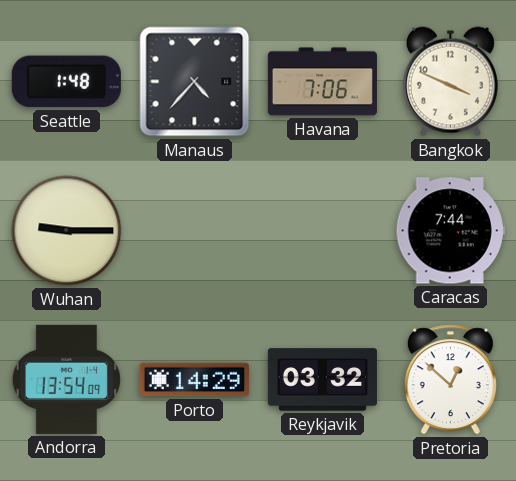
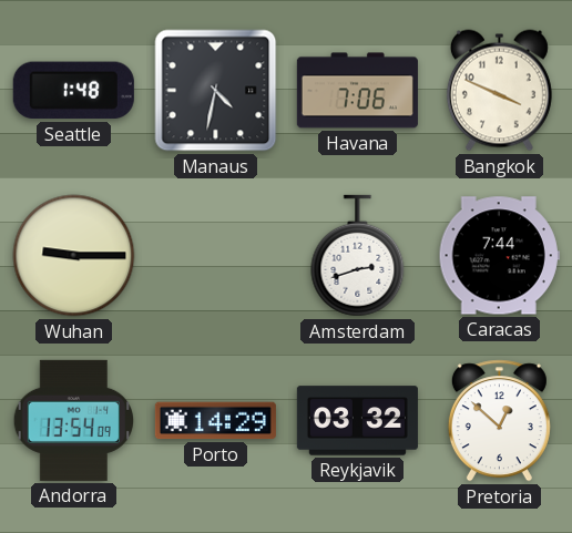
Manaus: 4:37 -> 4:32
Amsterdam: none -> 2:42
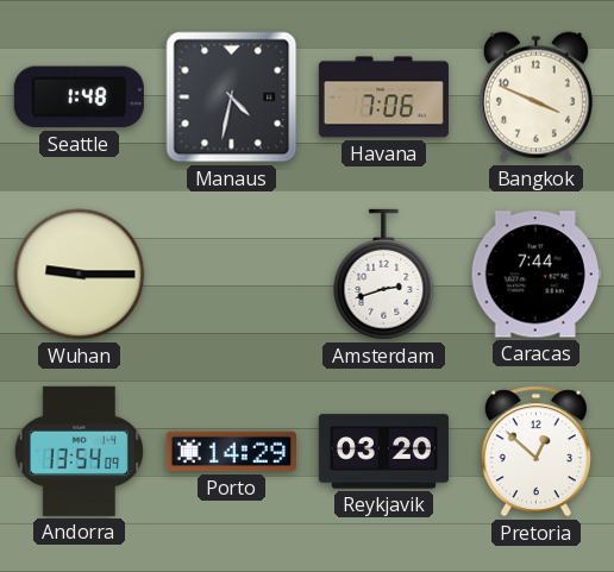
Reykjavik: 03:32 -> 03:20
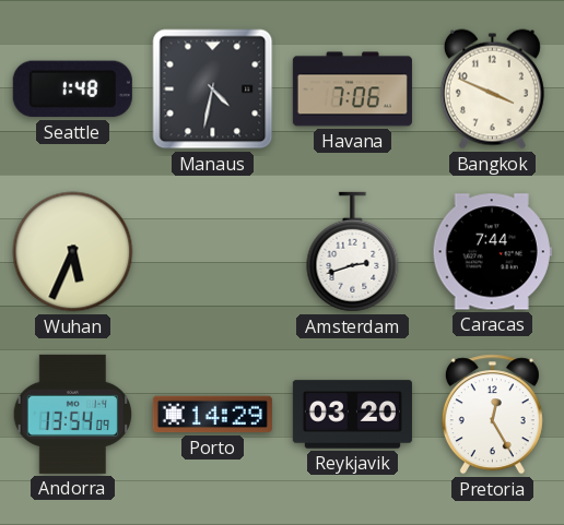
Wuhan: 9:15 -> 5:34
Pretoria: 12:52 -> 12:25
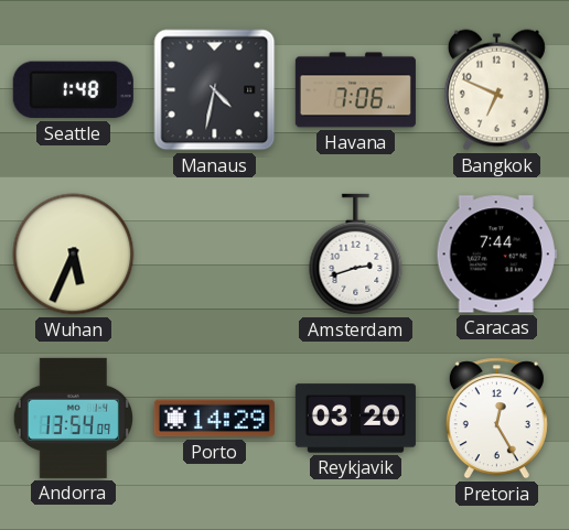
Bangkok: 3:49 -> 6:49
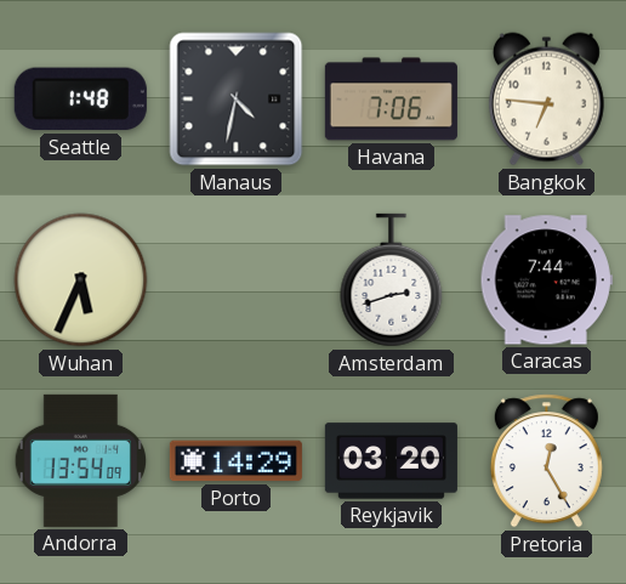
Bangkok: 6:49 -> 6:46
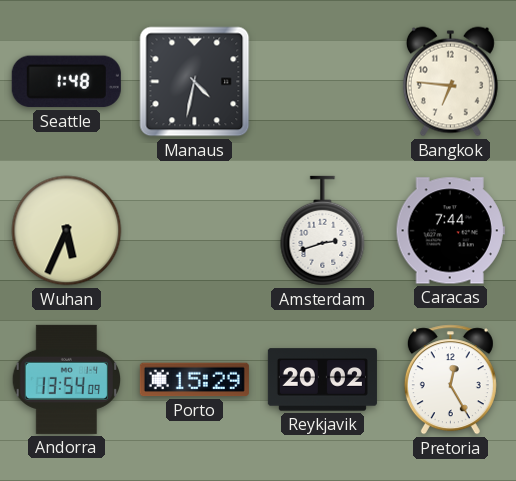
Havana: 7:06 -> none
Porto: 14:29 -> 15:29
Reykjavik: 03:20 -> 20:02
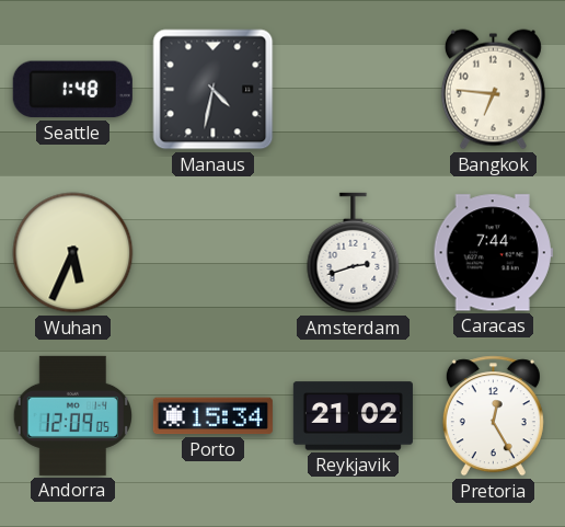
Andorra: 13:54 -> 12:09
Porto: 15:29 -> 15:34
Reykjavik: 20:02 -> 21:02
